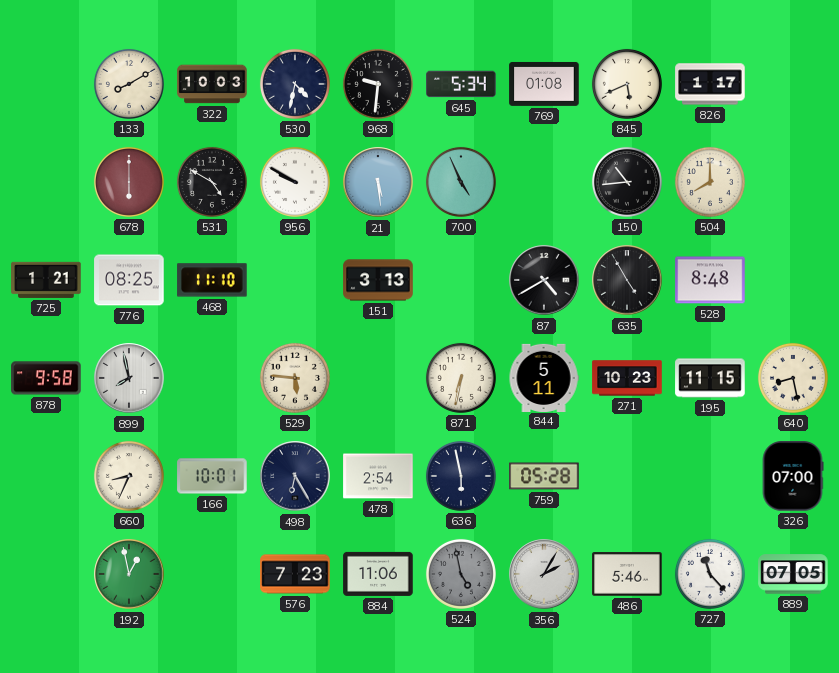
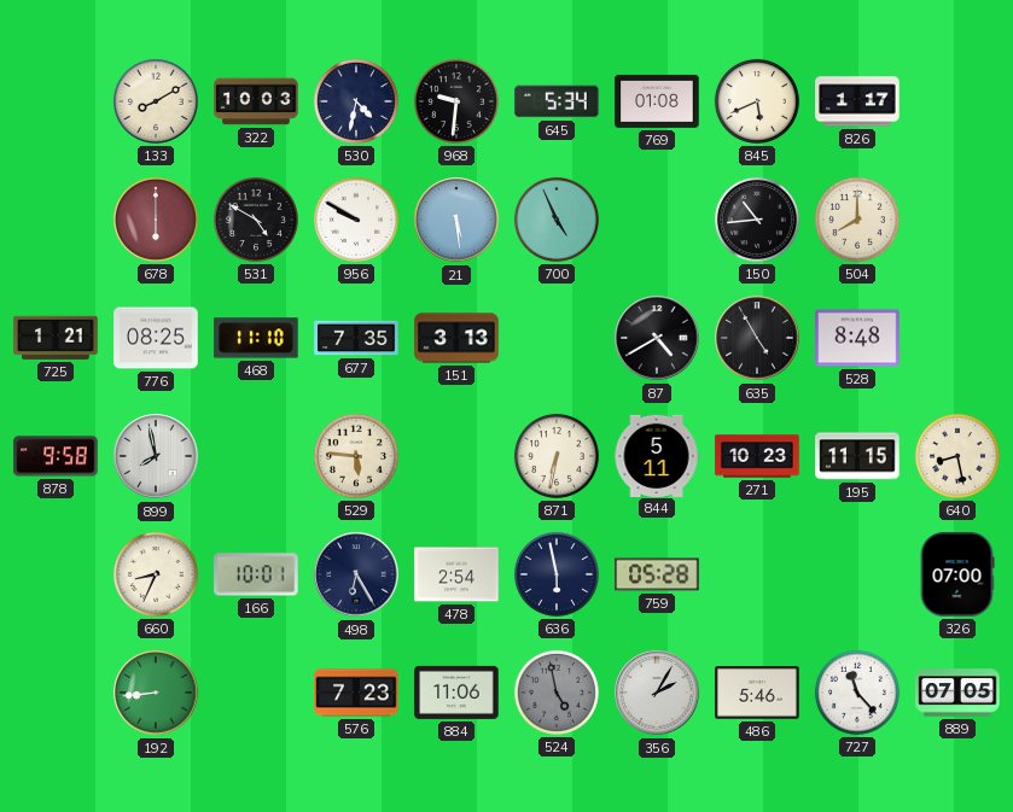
677: none -> 7:35
192: 12:58 -> 8:44
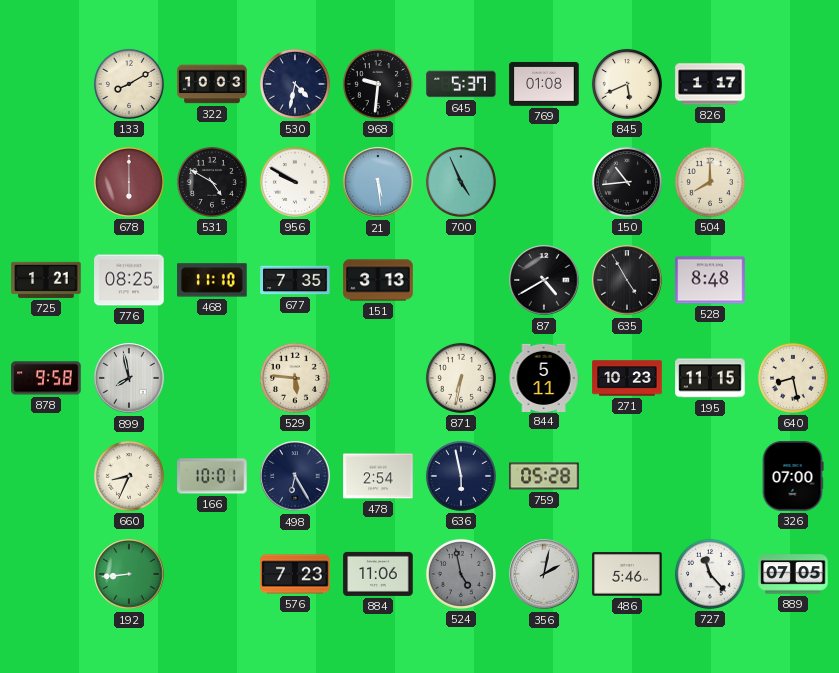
645: 5:34 -> 5:37
356: 2:05 -> 2:02
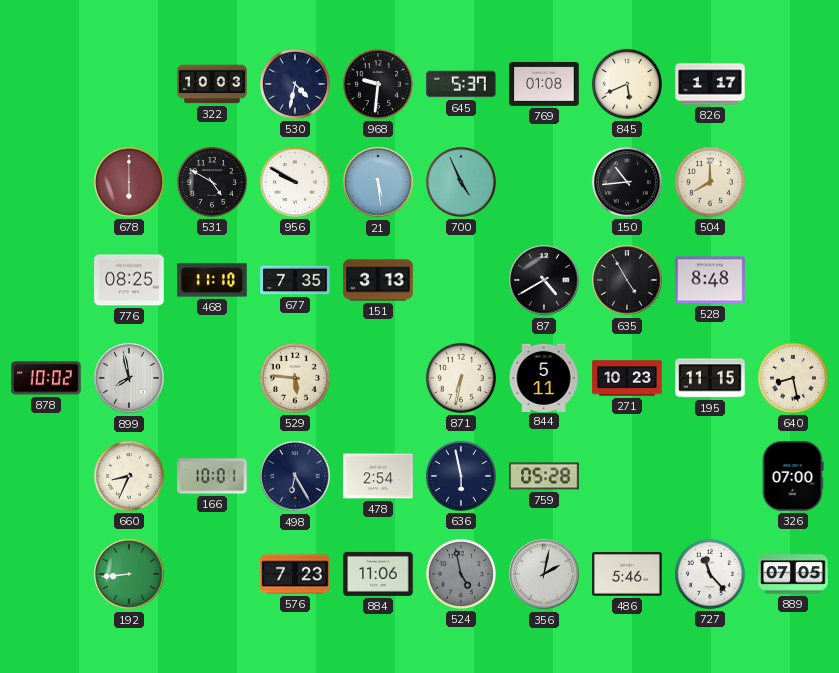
133: 8:10 -> none
725: 1:21 -> none
878: 9:58 -> 10:02
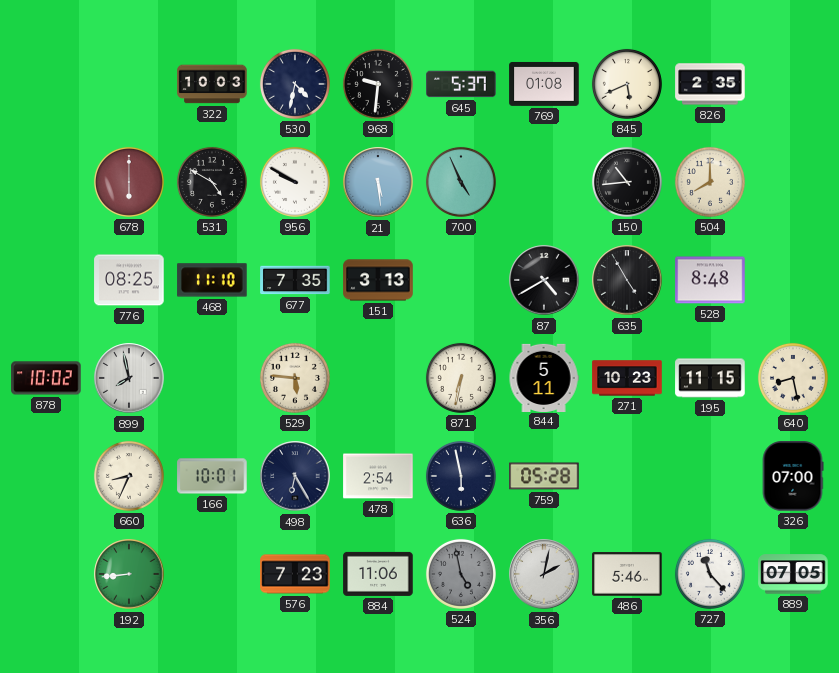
826: 1:17 -> 2:35
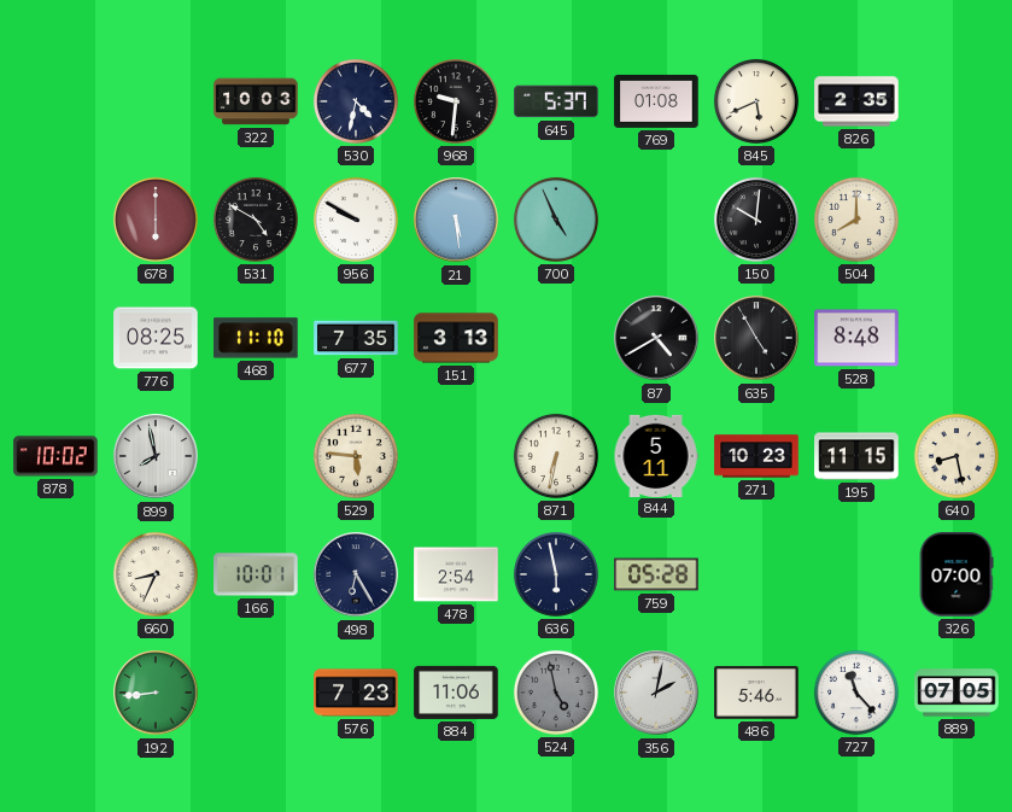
150: 10:44 -> 10:01
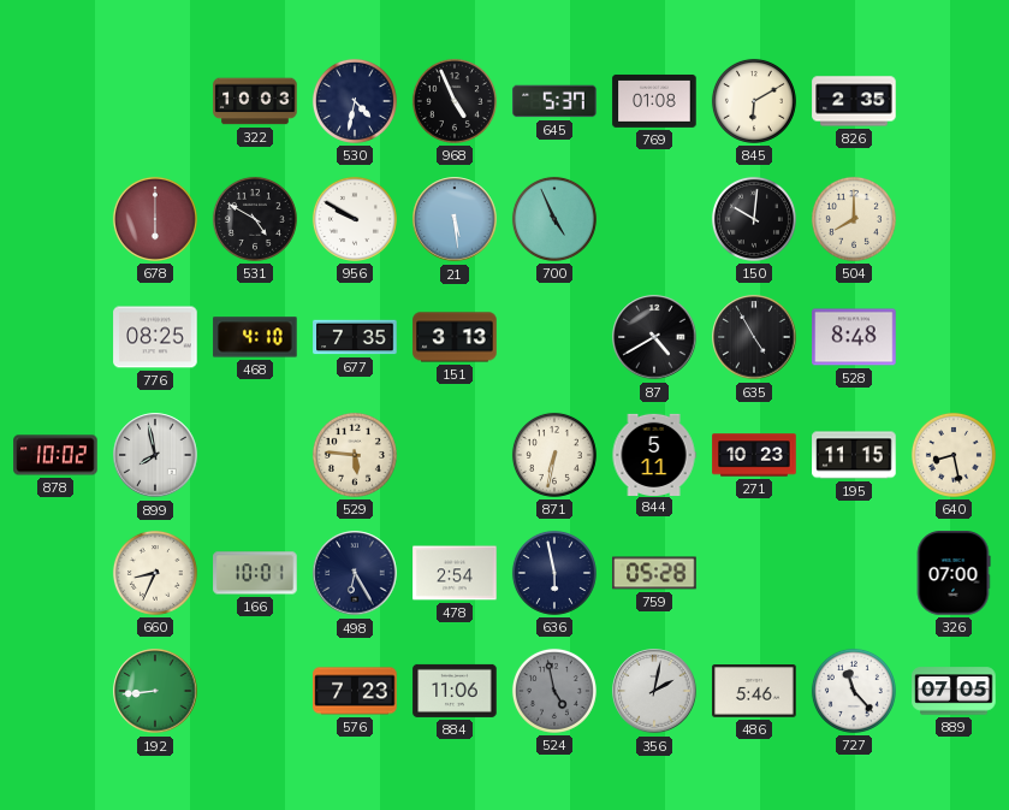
968: 9:31 -> 4:56
845: 5:41 -> 6:10
468: 11:10 -> 4:10
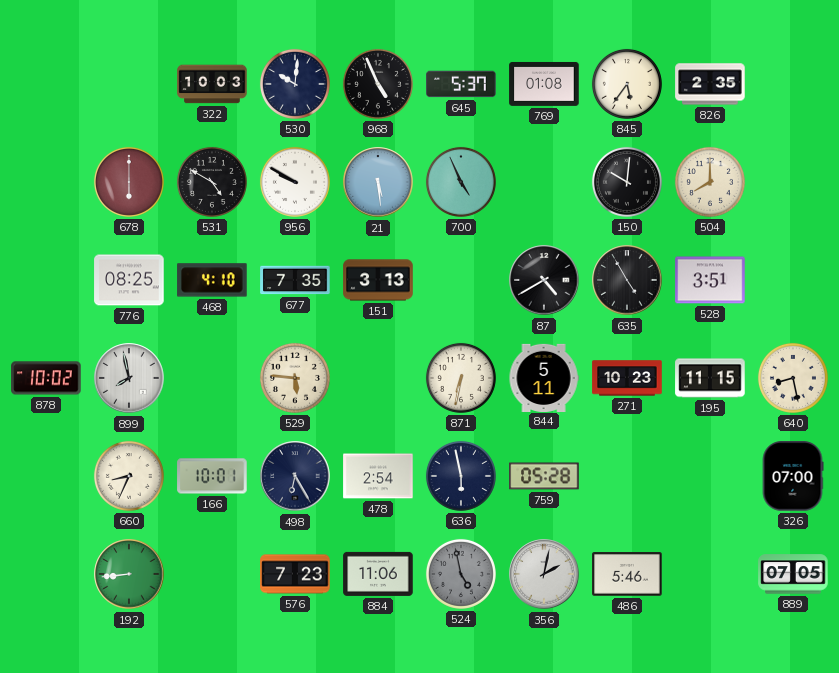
530: 4:32 -> 10:01
845: 6:10 -> 5:36
528: 8:48 -> 3:51
727: 11:23 -> none
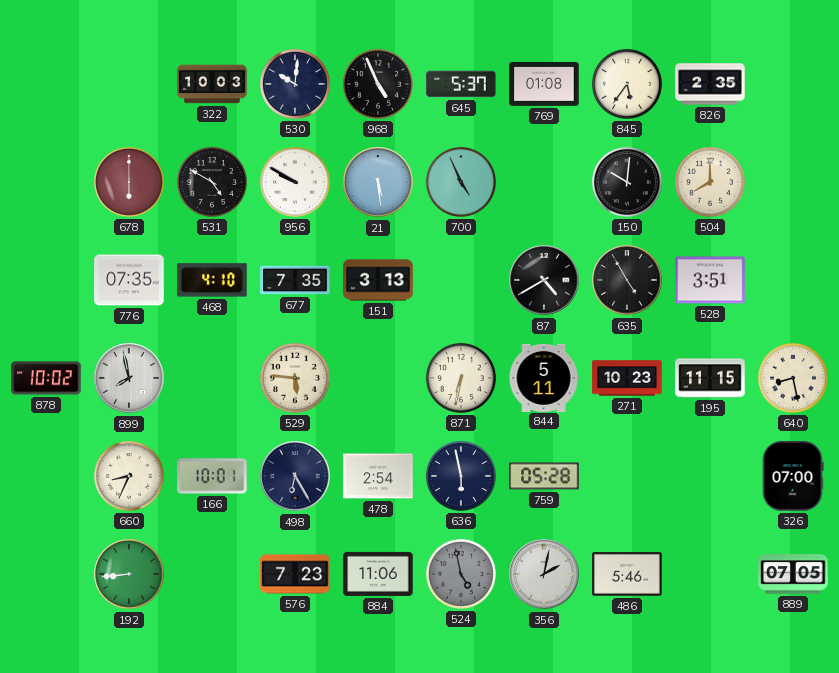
776: 08:25 -> 07:35
